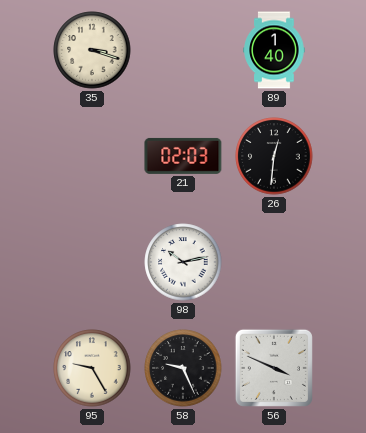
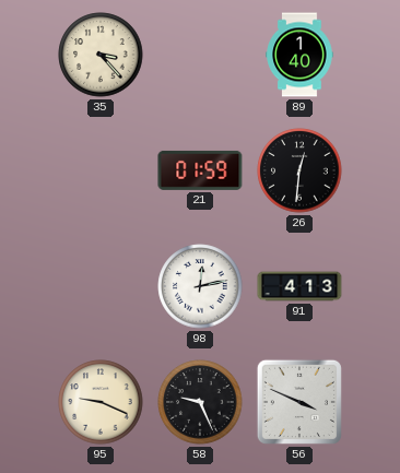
35: 3:18 -> 3:23
21: 02:03 -> 01:59
98: 10:13 -> 12:13
91: none -> 4:13
95: 9:25 -> 9:19
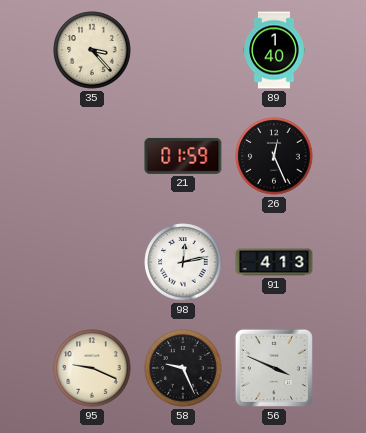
26: 12:31 -> 12:26
